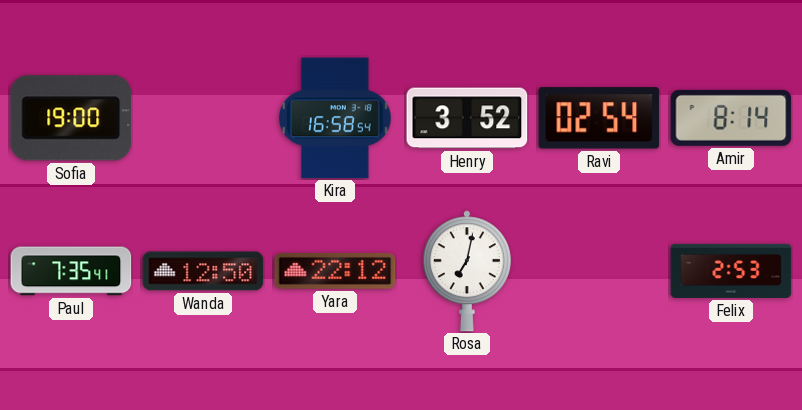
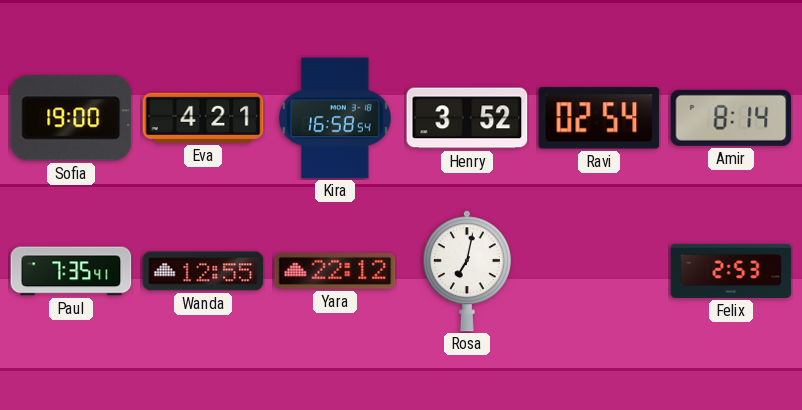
Eva: none -> 4:21
Wanda: 12:50 -> 12:55
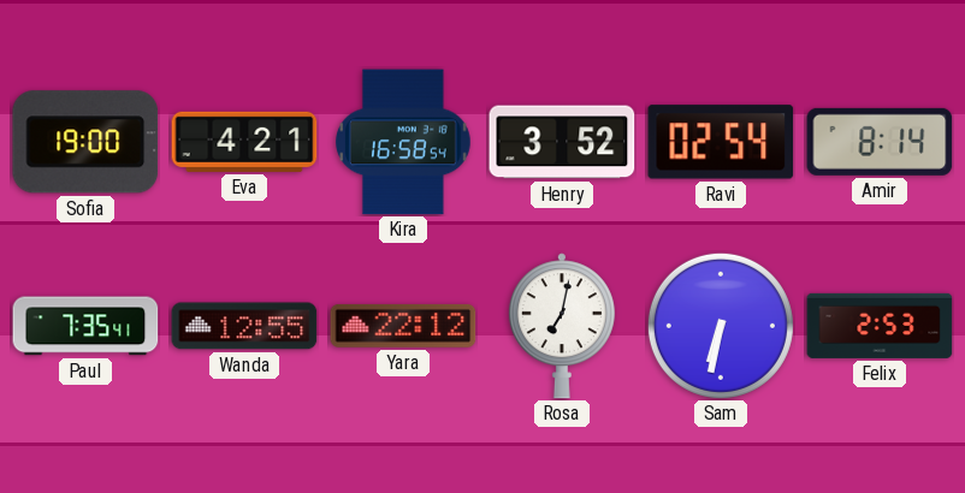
Sam: none -> 6:32
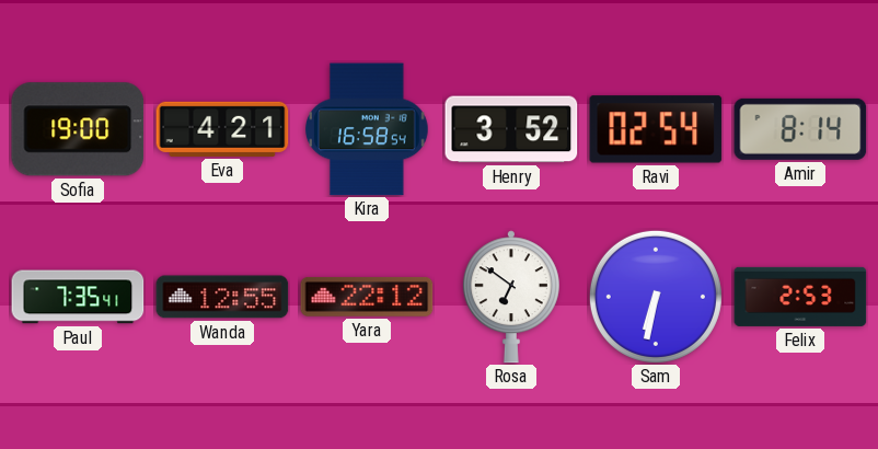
Rosa: 7:02 -> 6:51
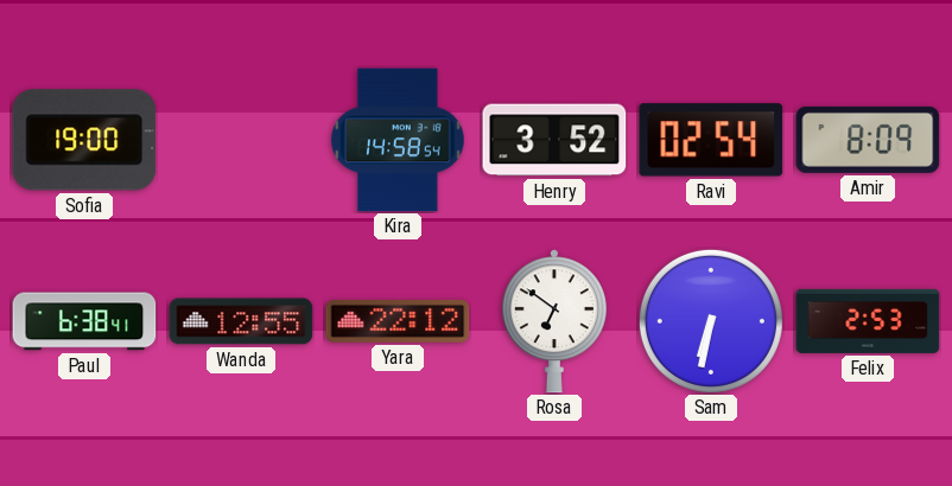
Eva: 4:21 -> none
Kira: 16:58 -> 14:58
Amir: 8:14 -> 8:09
Paul: 7:35 -> 6:38
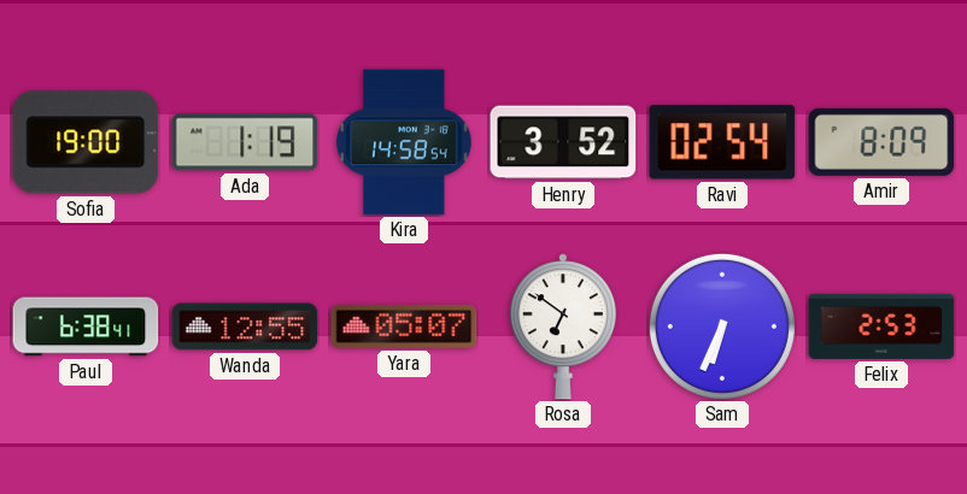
Ada: none -> 1:19
Yara: 22:12 -> 05:07
Sam: 6:32 -> 6:34
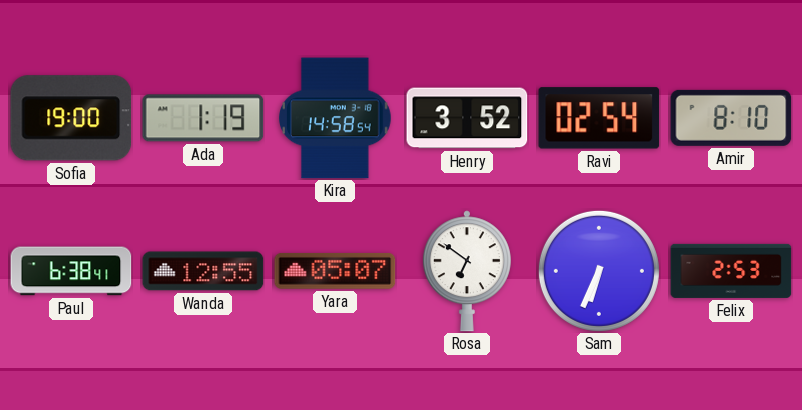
Amir: 8:09 -> 8:10
